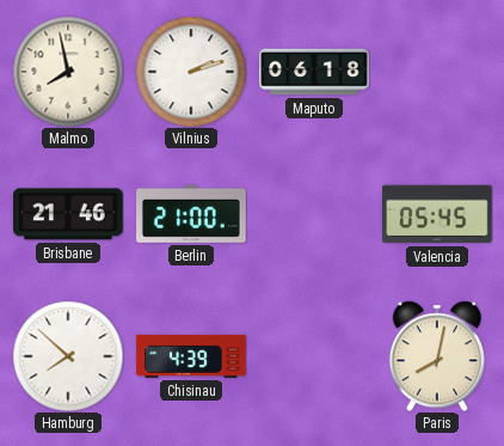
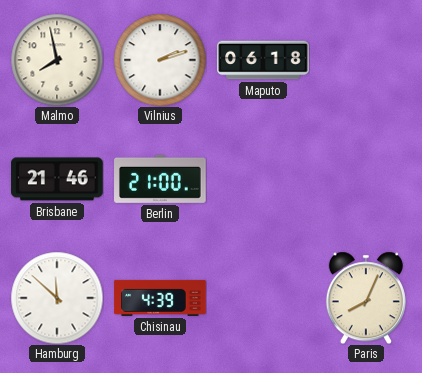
Valencia: 05:45 -> none
Hamburg: 7:52 -> 11:52
Paris: 8:02 -> 8:04
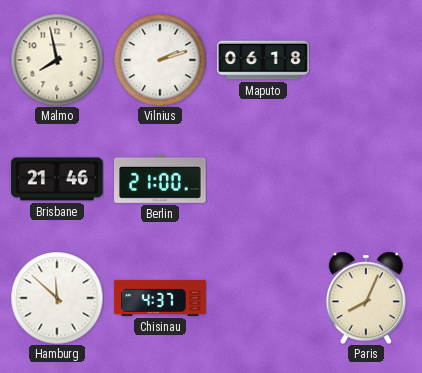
Chisinau: 4:39 -> 4:37
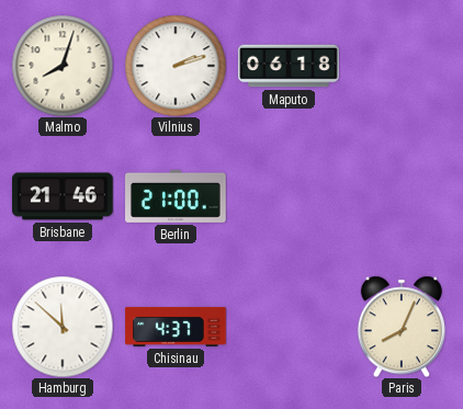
Malmo: 7:58 -> 8:03
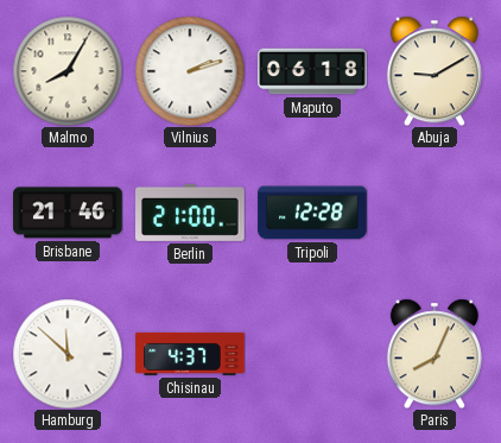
Malmo: 8:03 -> 8:05
Abuja: none -> 9:10
Tripoli: none -> 12:28
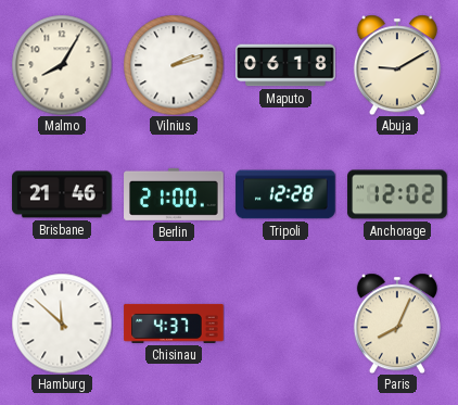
Anchorage: none -> 12:02
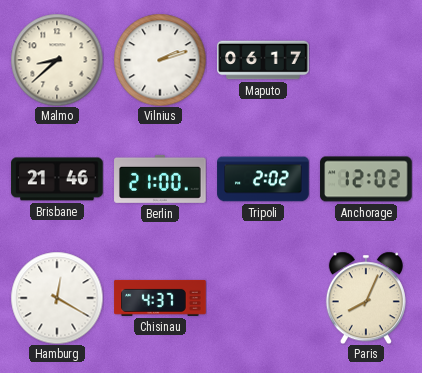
Malmo: 8:05 -> 8:38
Maputo: 06:18 -> 06:17
Abuja: 9:10 -> none
Tripoli: 12:28 -> 2:02
Hamburg: 11:52 -> 12:20
